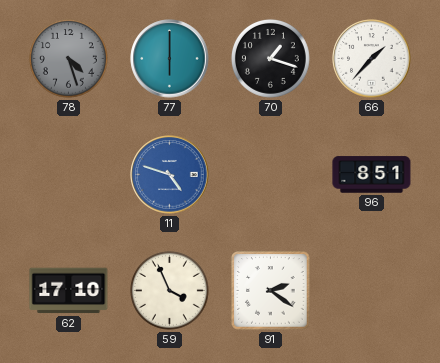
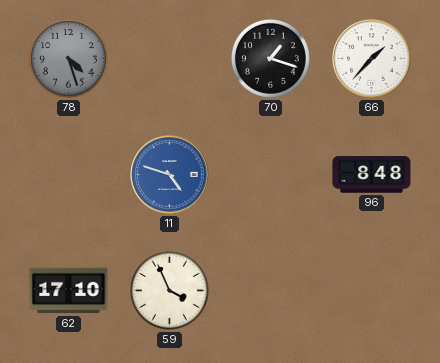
77: 6:00 -> none
96: 8:51 -> 8:48
91: 2:21 -> none
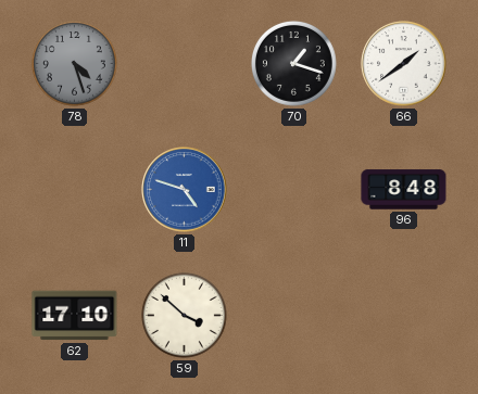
66: 1:37 -> 1:39
59: 3:56 -> 3:52
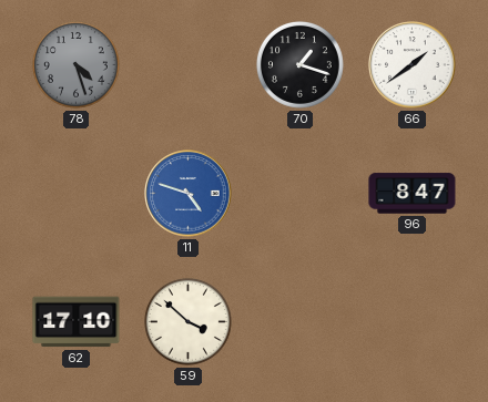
96: 8:48 -> 8:47
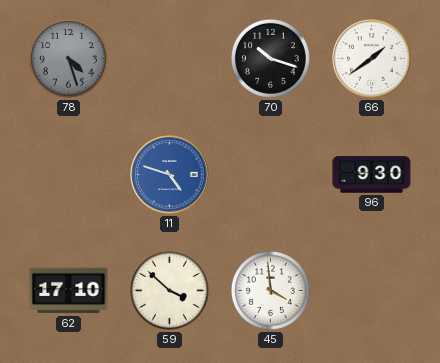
70: 1:18 -> 10:18
96: 8:47 -> 9:30
45: none -> 3:59
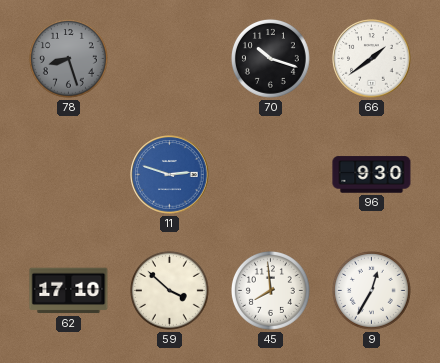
78: 4:27 -> 8:27
11: 4:48 -> 2:48
45: 3:59 -> 7:59
9: none -> 12:35
